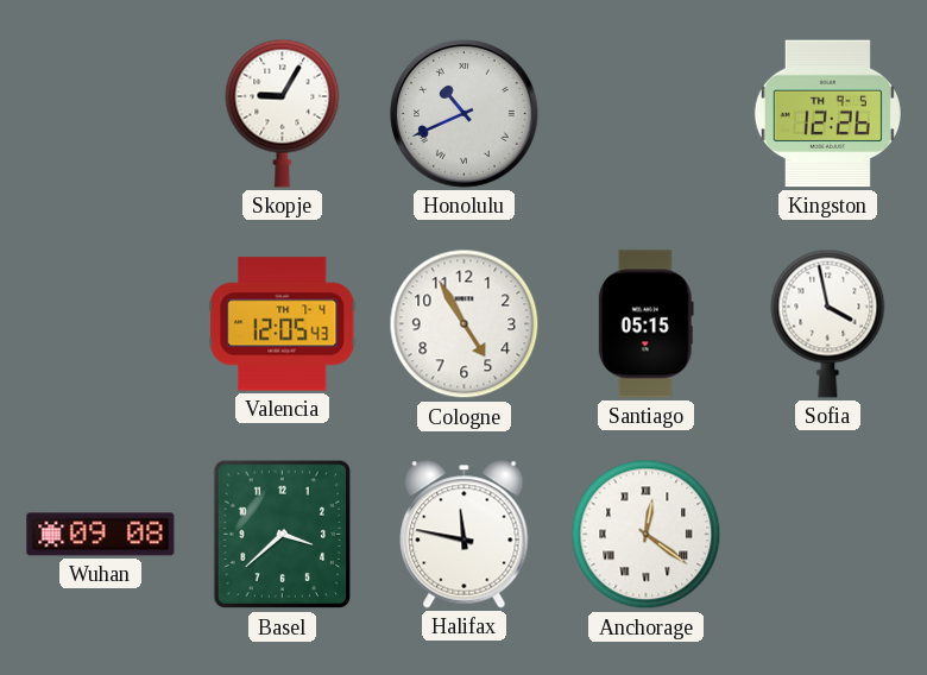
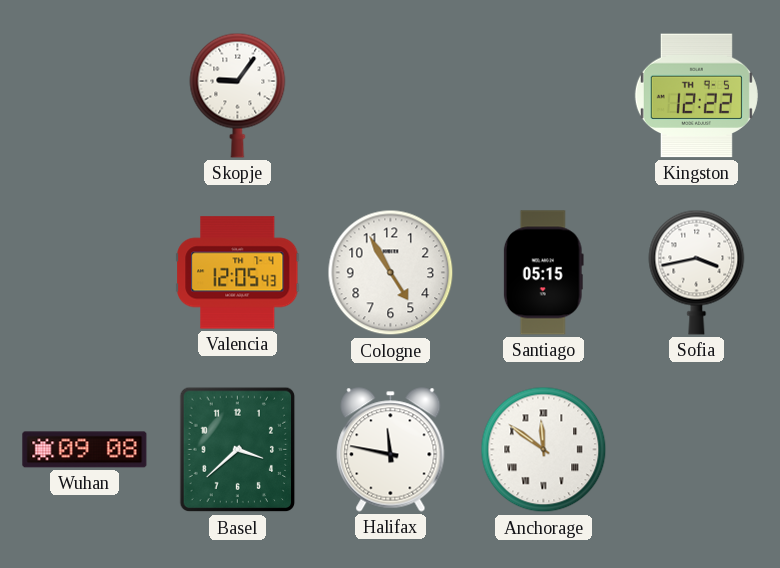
Skopje: 9:05 -> 9:06
Honolulu: 10:41 -> none
Kingston: 12:26 -> 12:22
Sofia: 3:58 -> 3:43
Anchorage: 12:21 -> 11:51
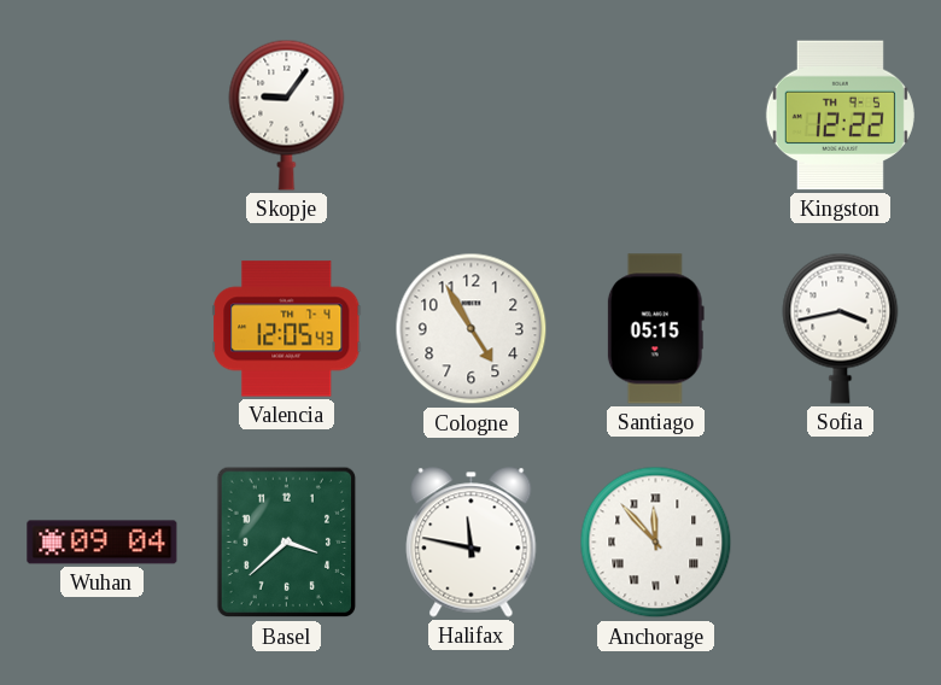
Wuhan: 09:08 -> 09:04
Anchorage: 11:51 -> 11:53
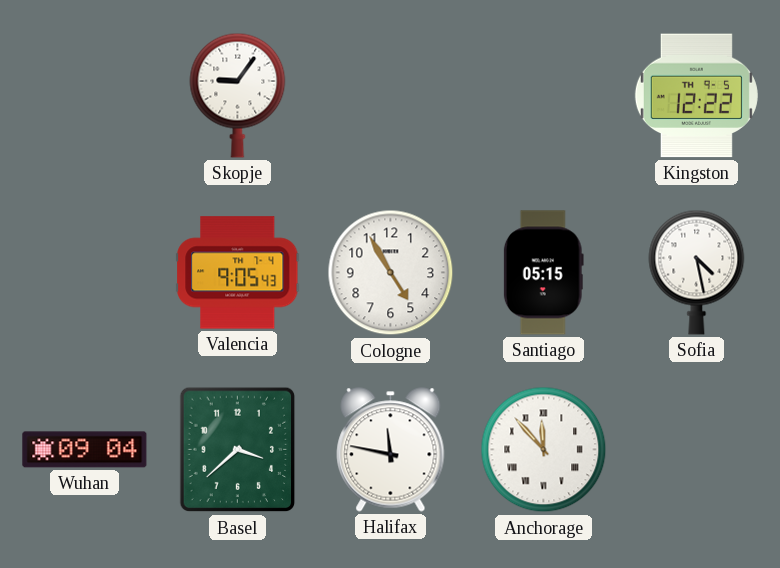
Valencia: 12:05 -> 9:05
Sofia: 3:43 -> 4:28
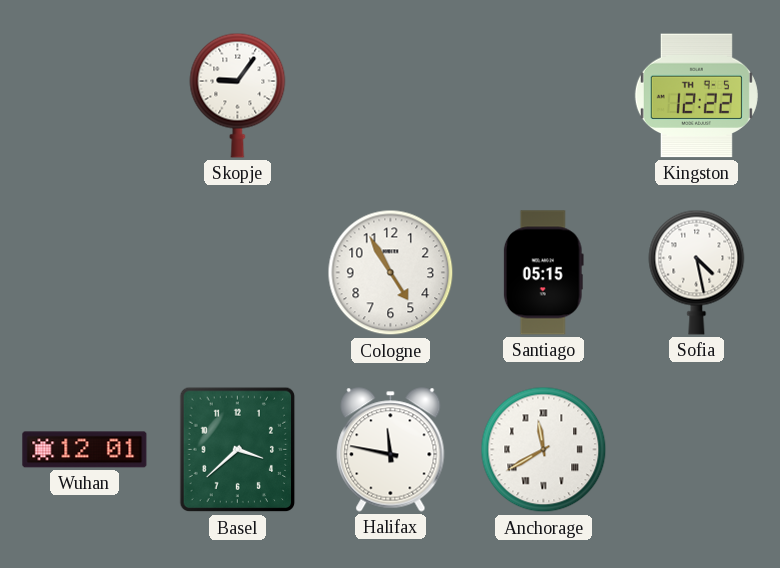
Valencia: 9:05 -> none
Wuhan: 09:04 -> 12:01
Anchorage: 11:53 -> 11:40
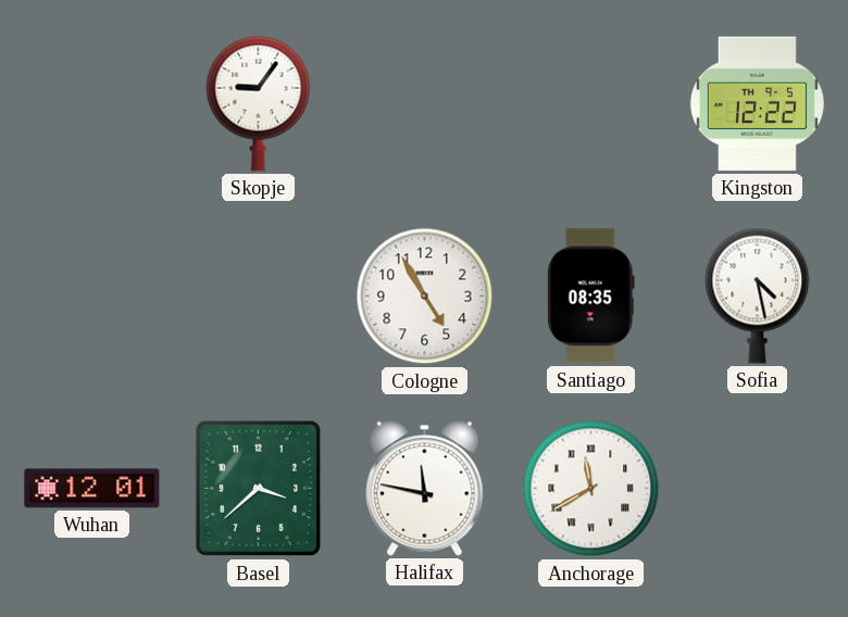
Santiago: 05:15 -> 08:35
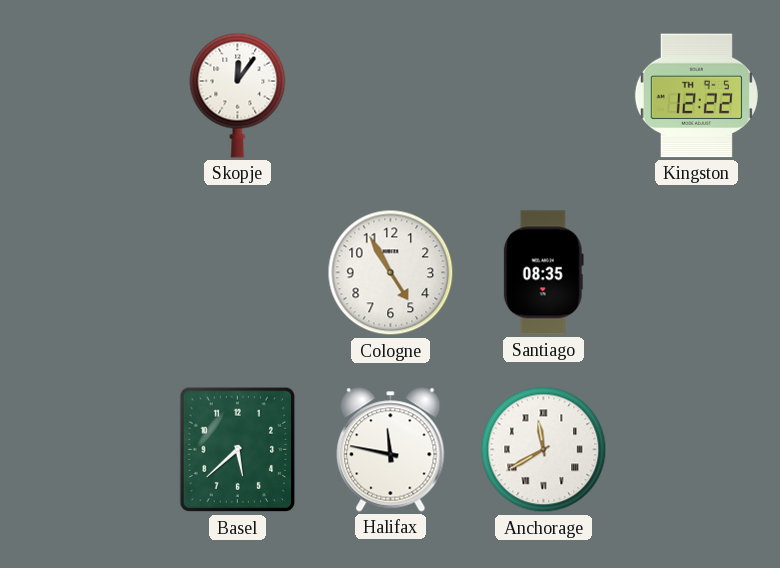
Skopje: 9:06 -> 12:06
Sofia: 4:28 -> none
Wuhan: 12:01 -> none
Basel: 3:38 -> 5:38
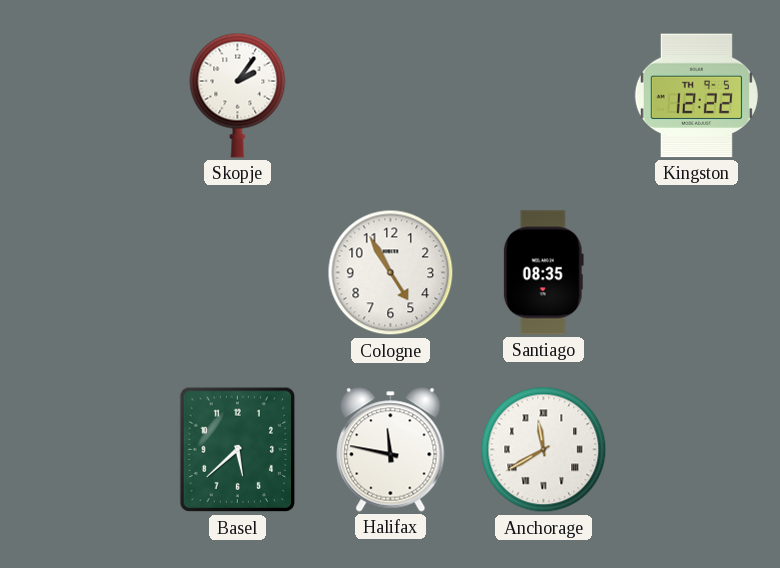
Skopje: 12:06 -> 2:06
